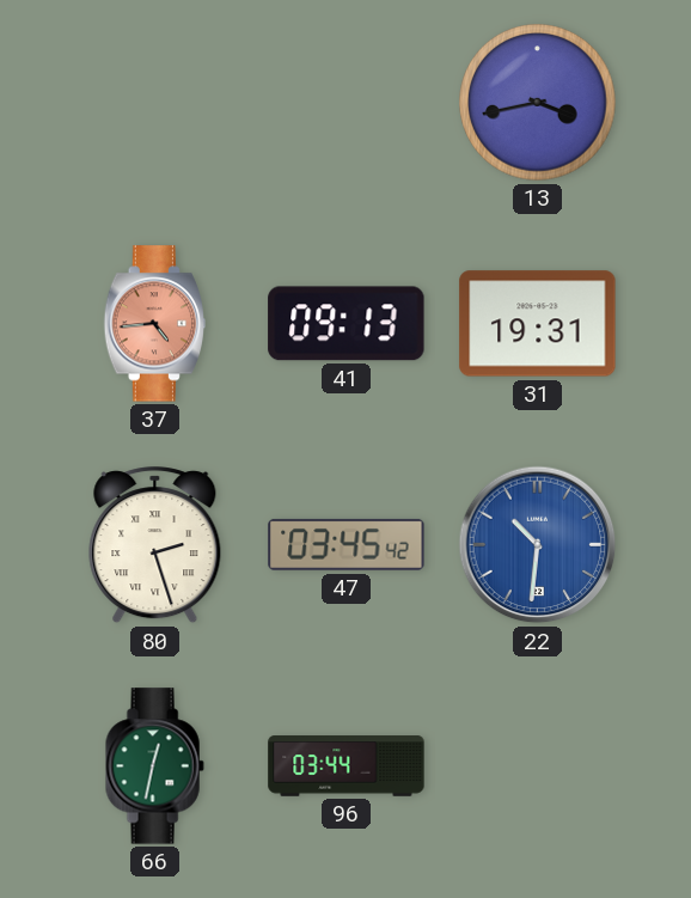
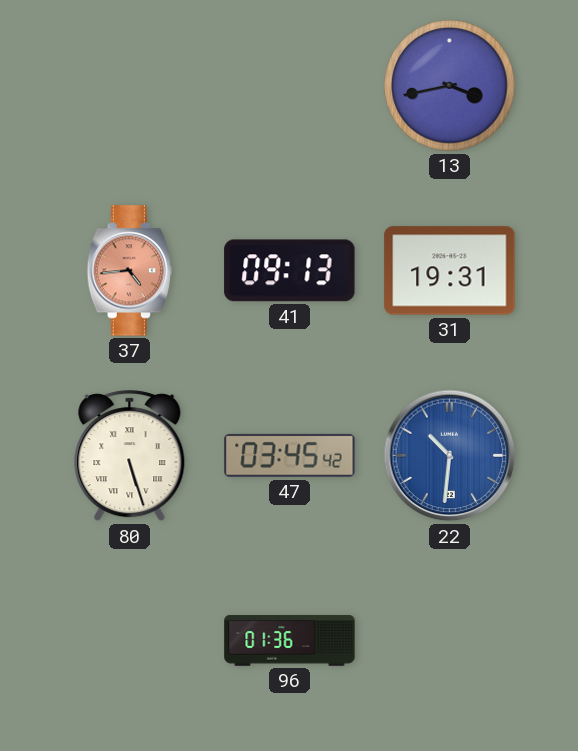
80: 2:27 -> 5:27
66: 12:32 -> none
96: 03:44 -> 01:36
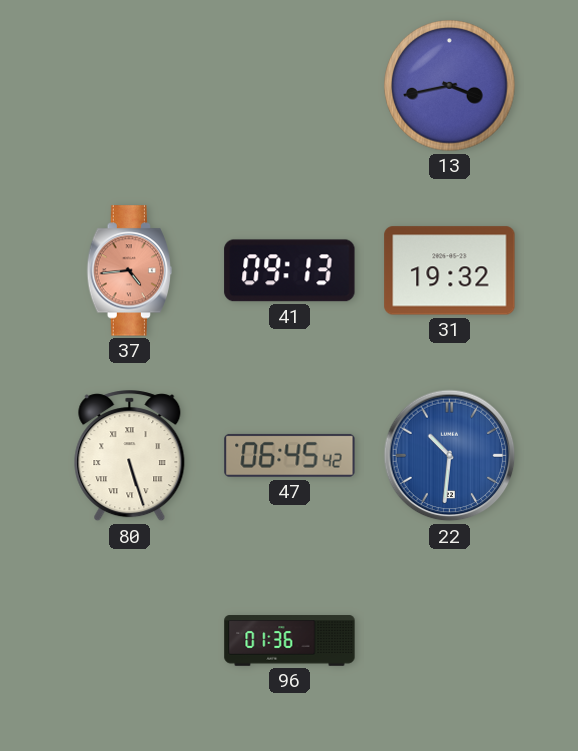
31: 19:31 -> 19:32
47: 03:45 -> 06:45
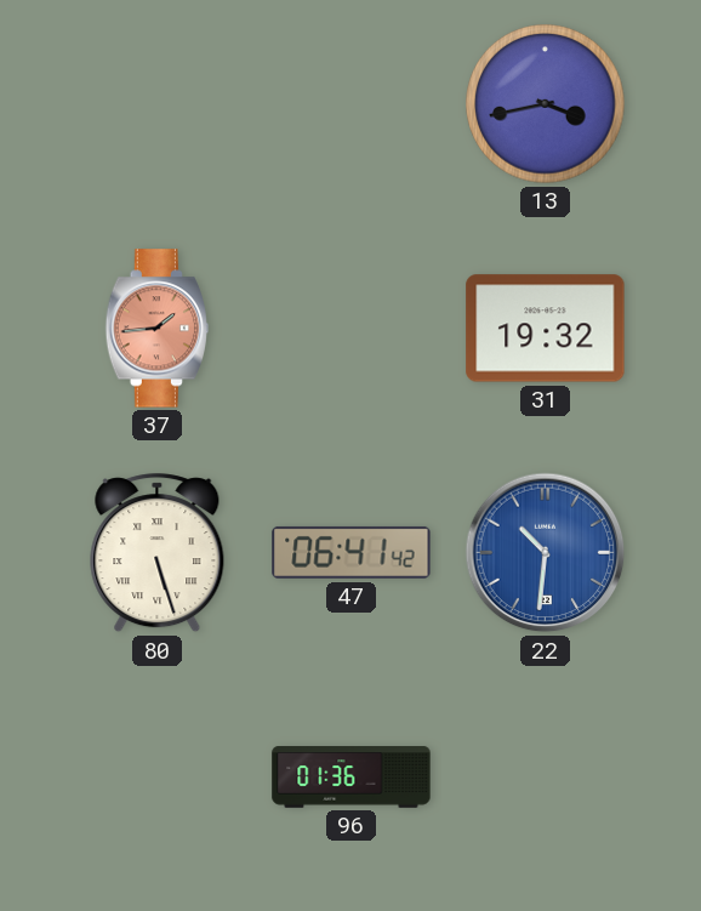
37: 4:44 -> 1:44
41: 09:13 -> none
47: 06:45 -> 06:41
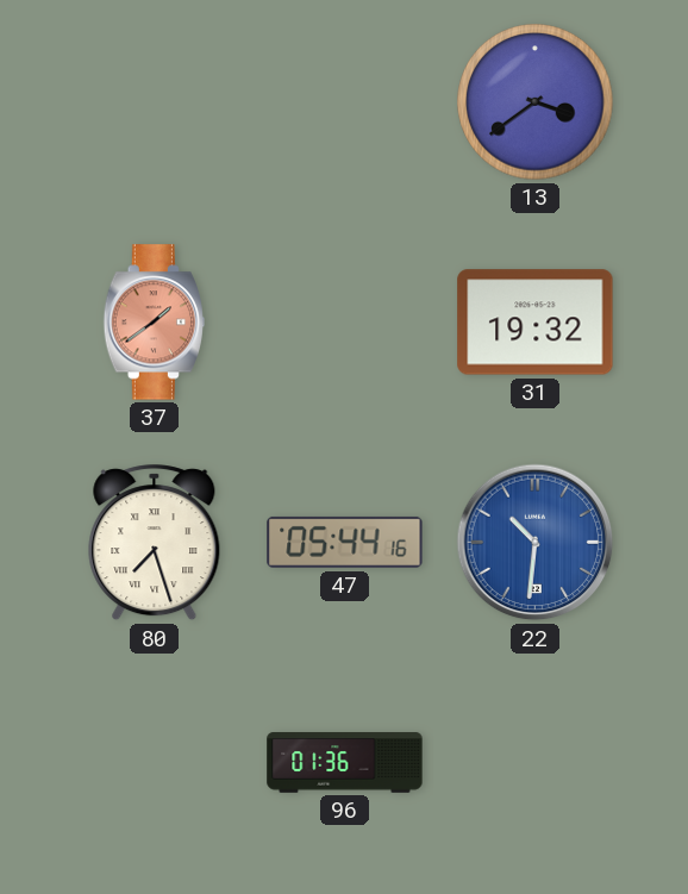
13: 3:43 -> 3:39
37: 1:44 -> 1:39
80: 5:27 -> 7:27
47: 06:41 -> 05:44
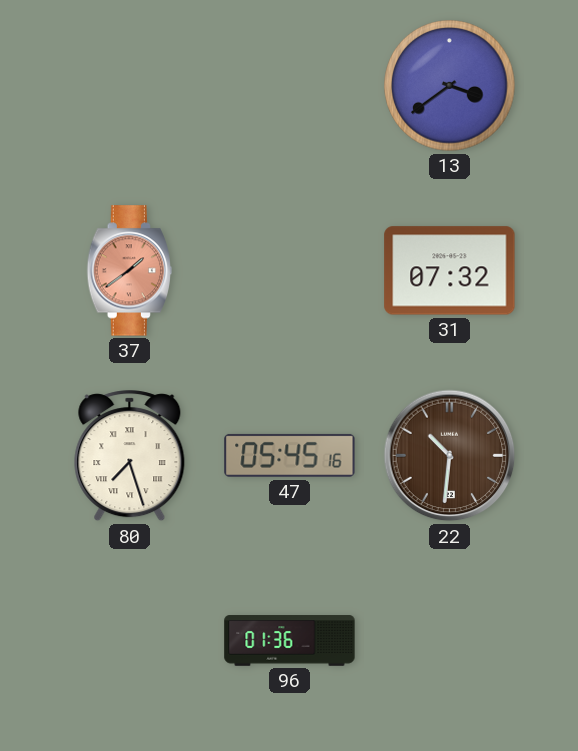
31: 19:32 -> 07:32
47: 05:44 -> 05:45
22 dial: blue -> brown
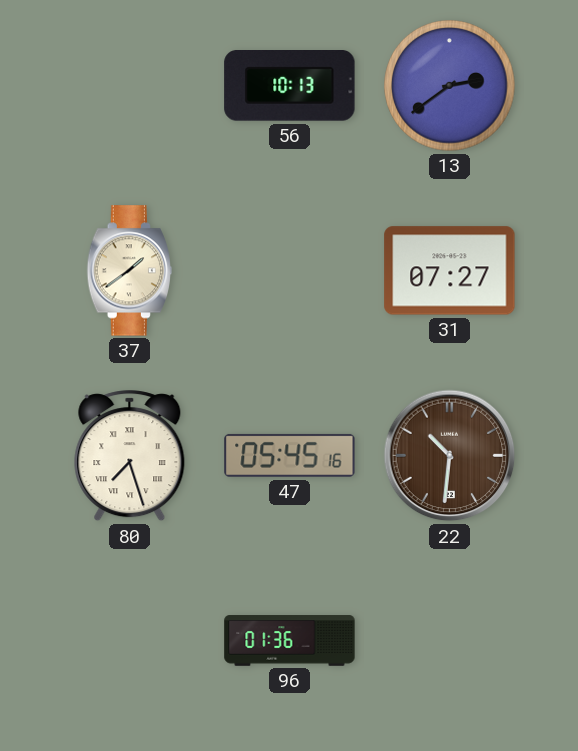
56: none -> 10:13
13: 3:39 -> 2:39
37 dial: salmon -> cream
31: 07:32 -> 07:27
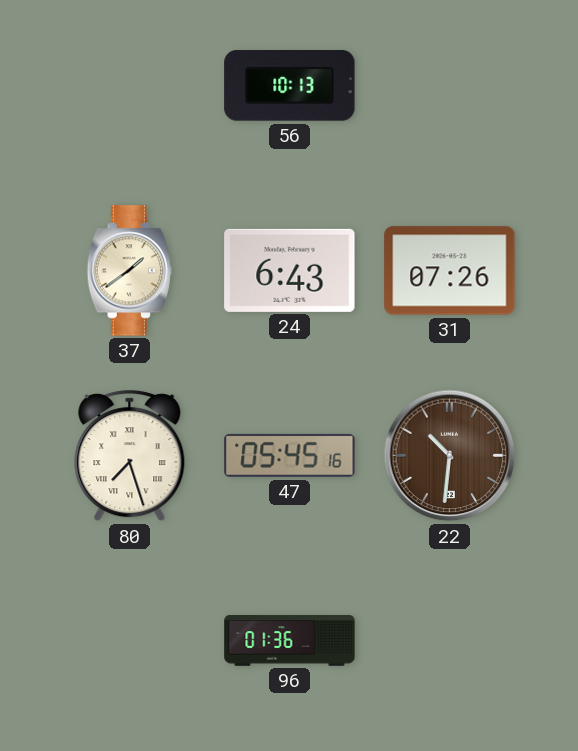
13: 2:39 -> none
24: none -> 6:43
31: 07:27 -> 07:26
